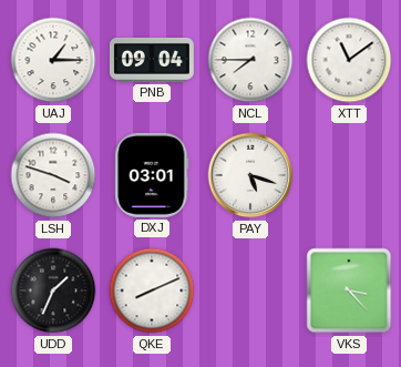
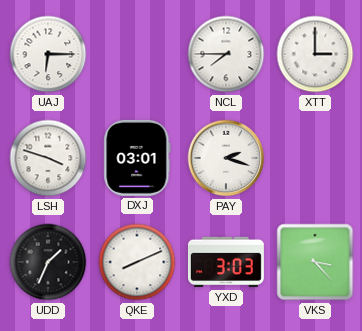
UAJ: 1:15 -> 6:15
PNB: 09:04 -> none
XTT: 11:09 -> 3:00
PAY: 5:18 -> 2:18
YXD: none -> 3:03
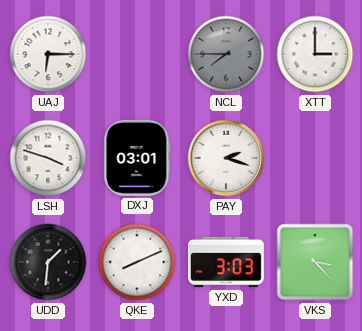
NCL dial: white -> grey
UDD: 1:34 -> 1:31
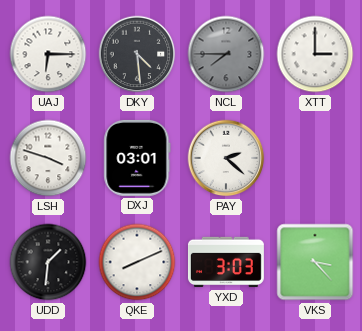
DKY: none -> 4:29
PAY: 2:18 -> 2:22
